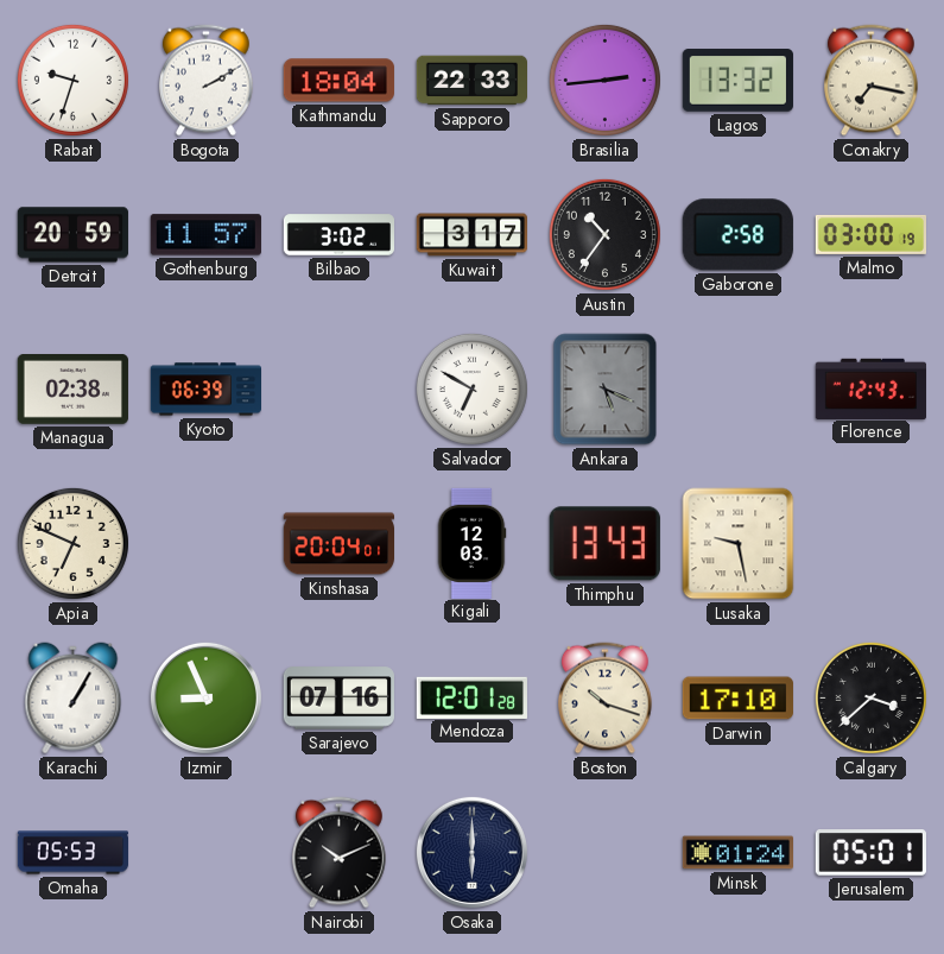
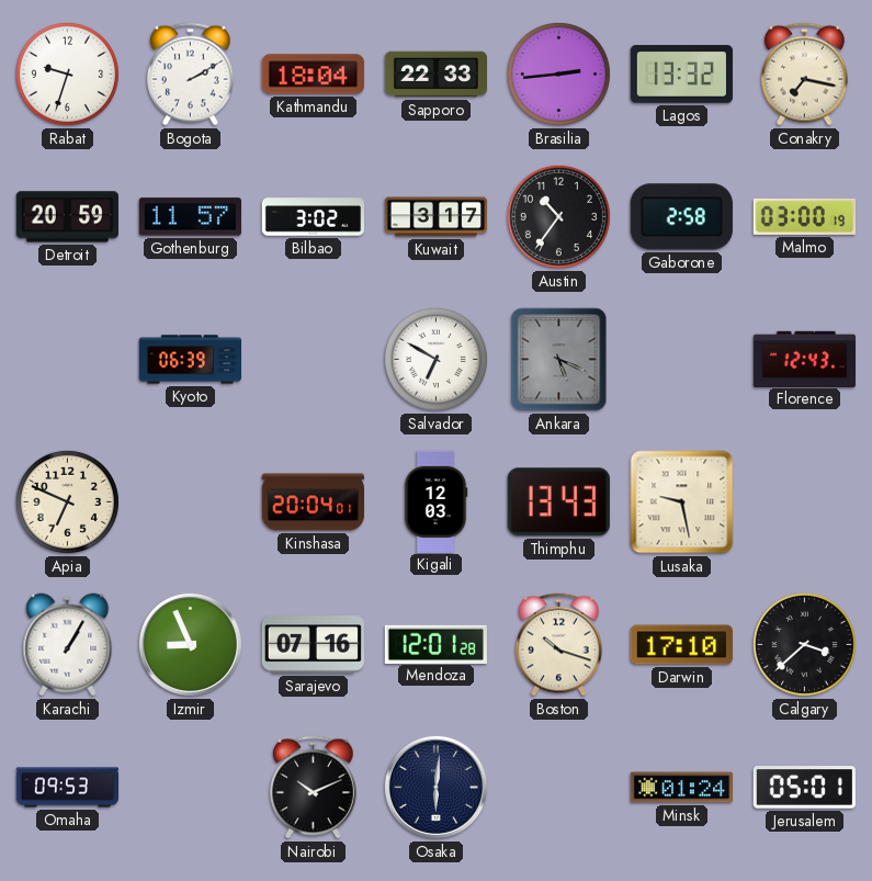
Managua: 02:38 -> none
Omaha: 05:53 -> 09:53
Osaka: 6:00 -> 6:01
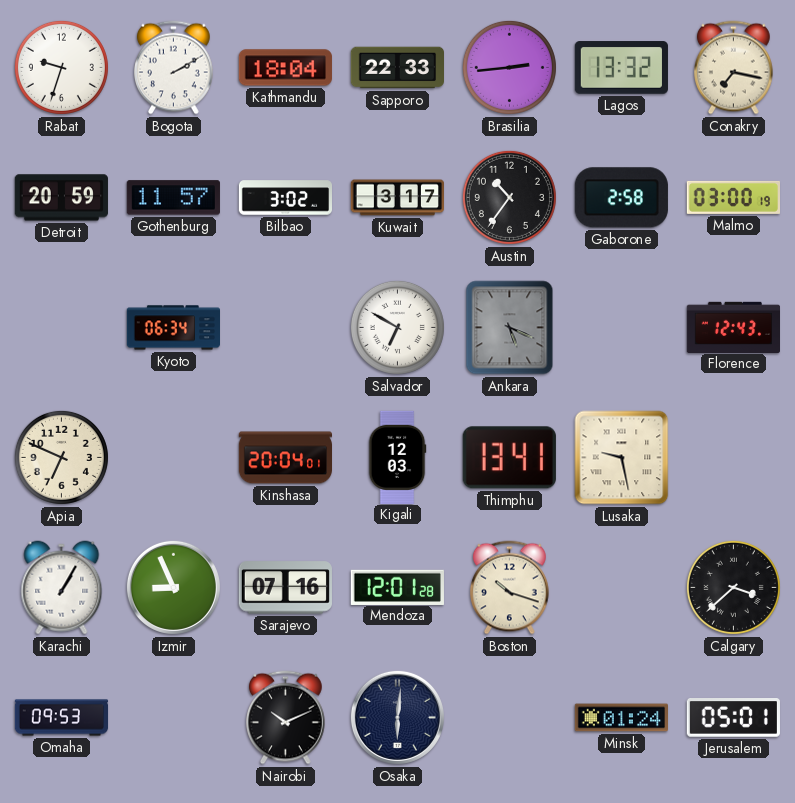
Kyoto: 06:39 -> 06:34
Thimphu: 13:43 -> 13:41
Darwin: 17:10 -> none
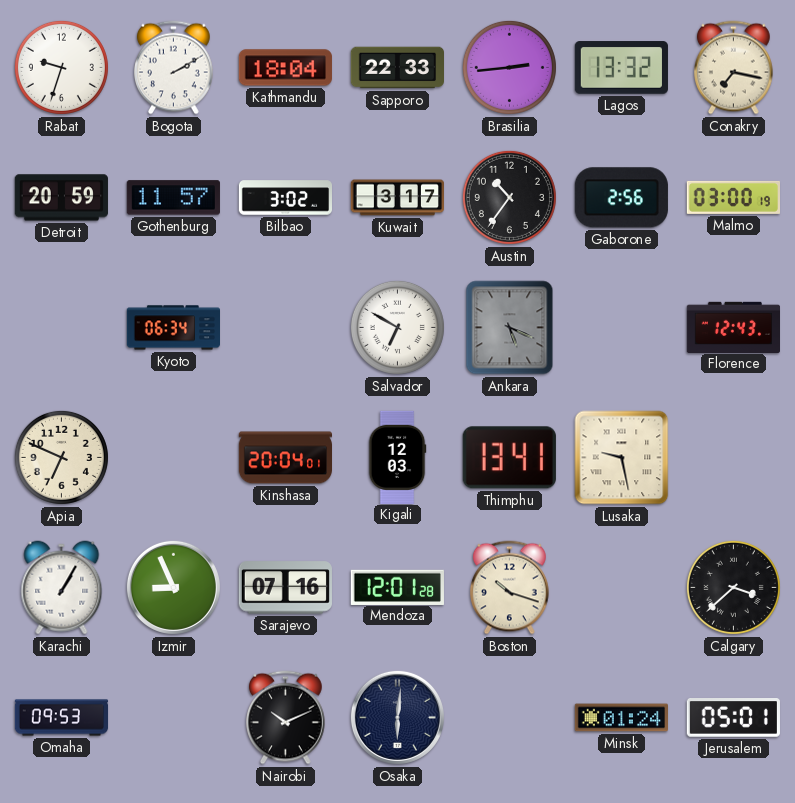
Gaborone: 2:58 -> 2:56
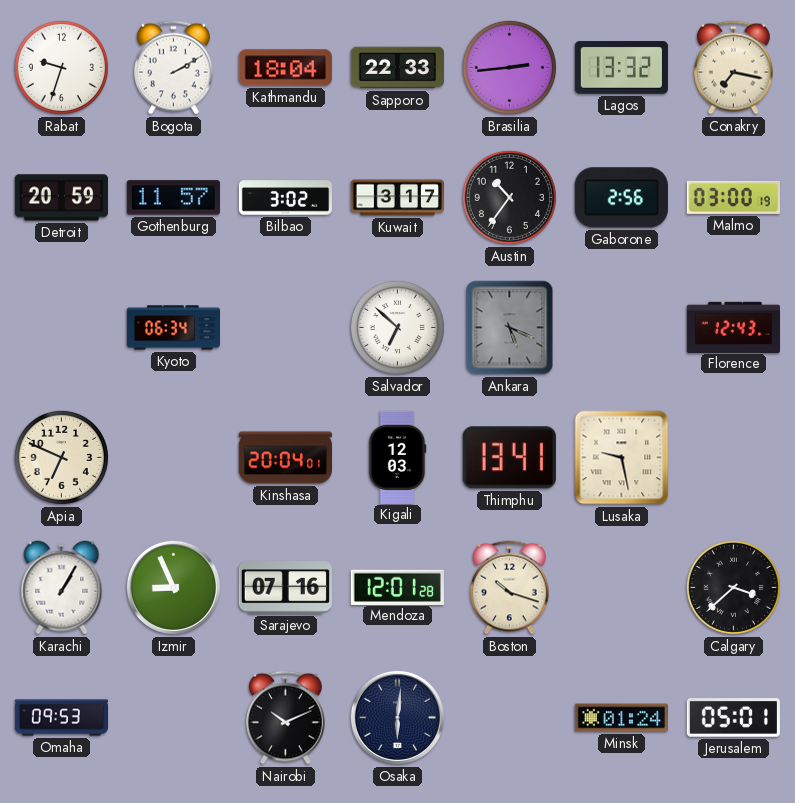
Salvador: 6:50 -> 6:52
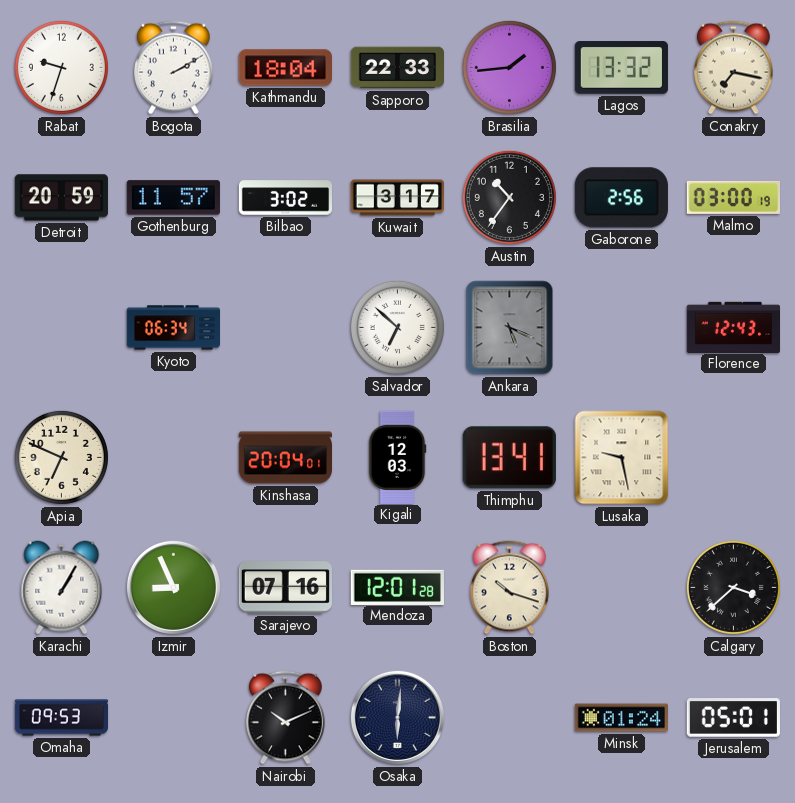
Brasilia: 2:44 -> 1:44
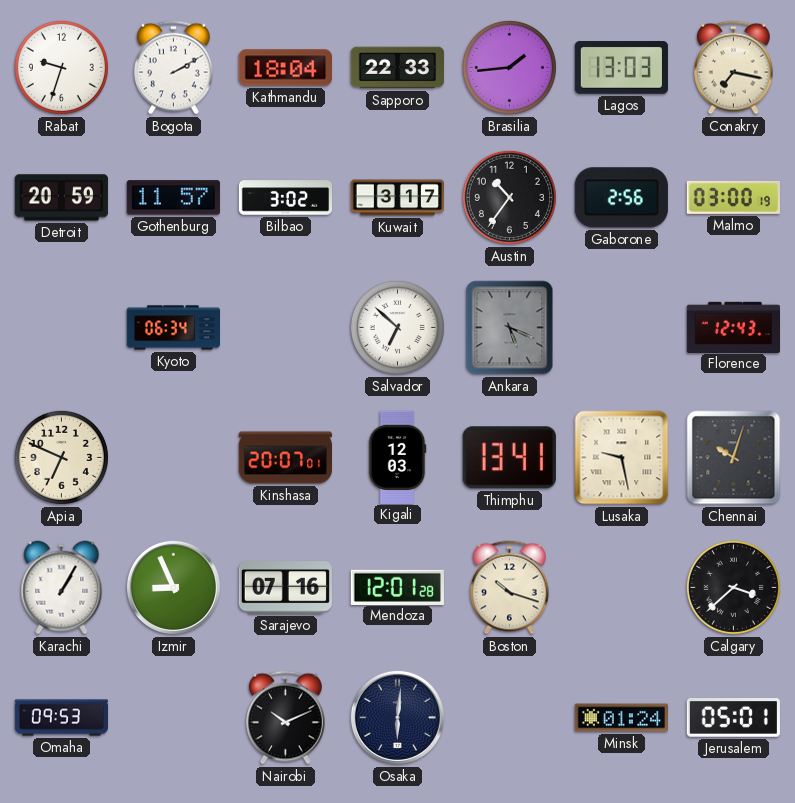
Lagos: 13:32 -> 13:03
Kinshasa: 20:04 -> 20:07
Chennai: none -> 10:03
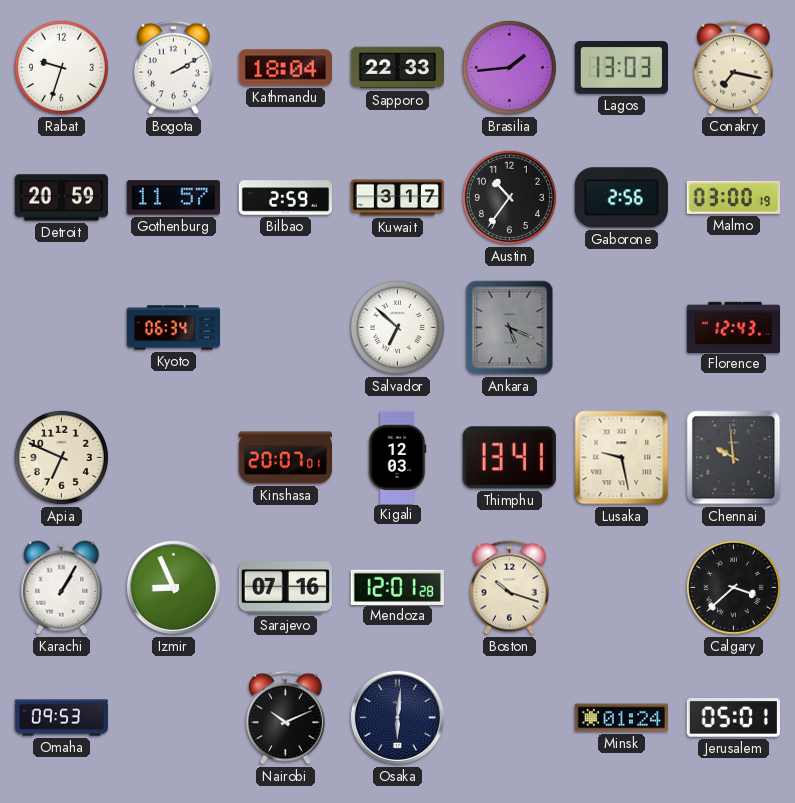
Bilbao: 3:02 -> 2:59
Chennai: 10:03 -> 9:59
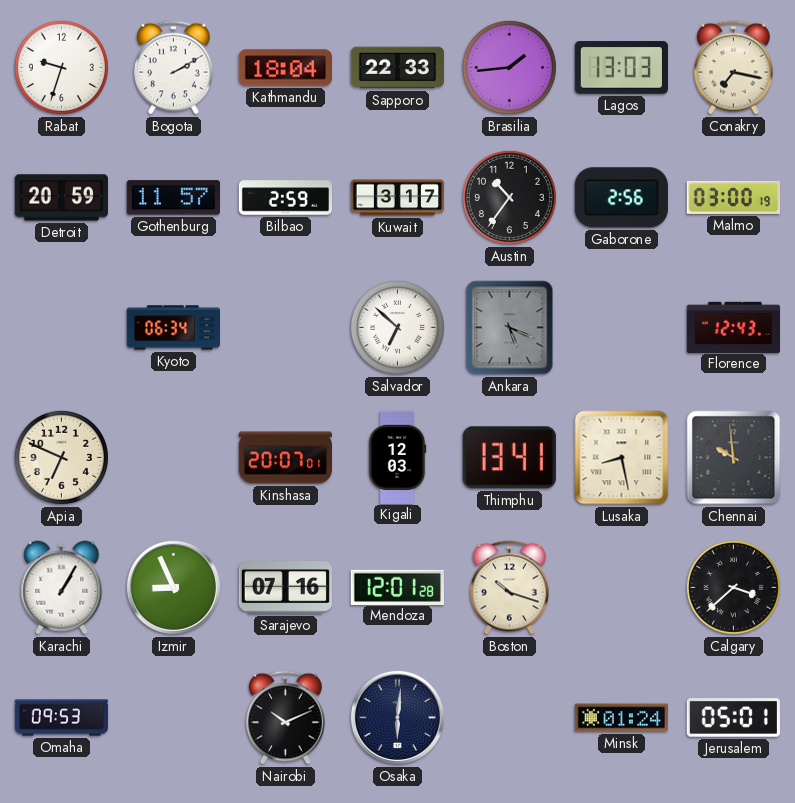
Lusaka: 9:28 -> 8:28
